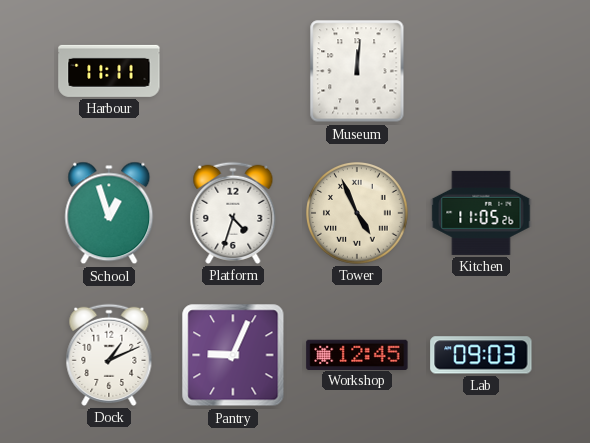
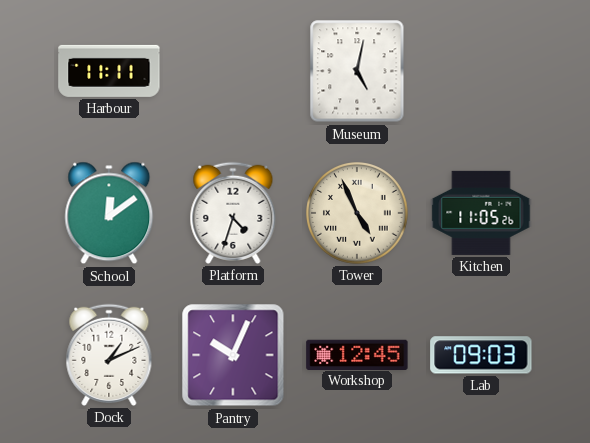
Museum: 12:01 -> 5:02
School: 12:57 -> 12:09
Pantry: 9:04 -> 10:04
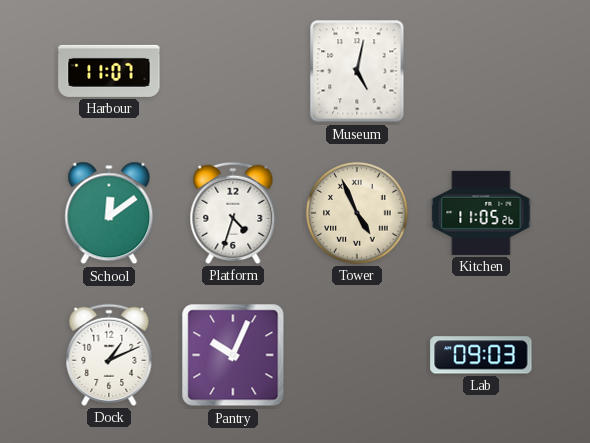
Harbour: 11:11 -> 11:07
Workshop: 12:45 -> none
